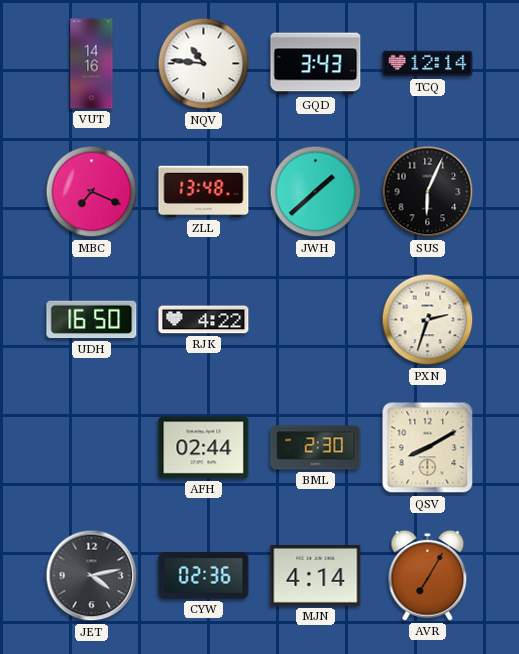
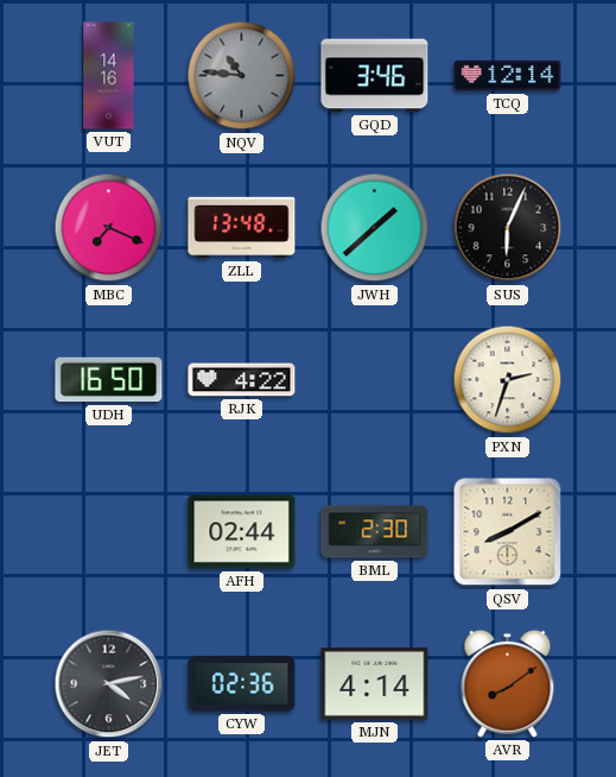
NQV dial: white -> grey
GQD: 3:43 -> 3:46
AVR: 7:05 -> 8:09
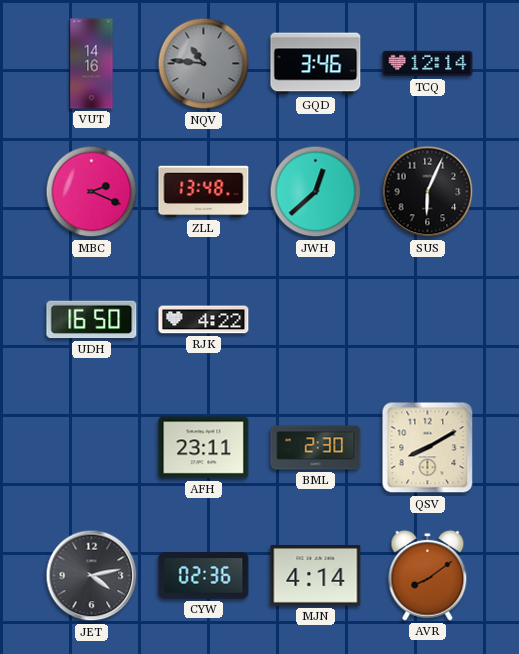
MBC: 7:19 -> 2:19
JWH: 1:38 -> 12:38
PXN: 2:33 -> none
AFH: 02:44 -> 23:11
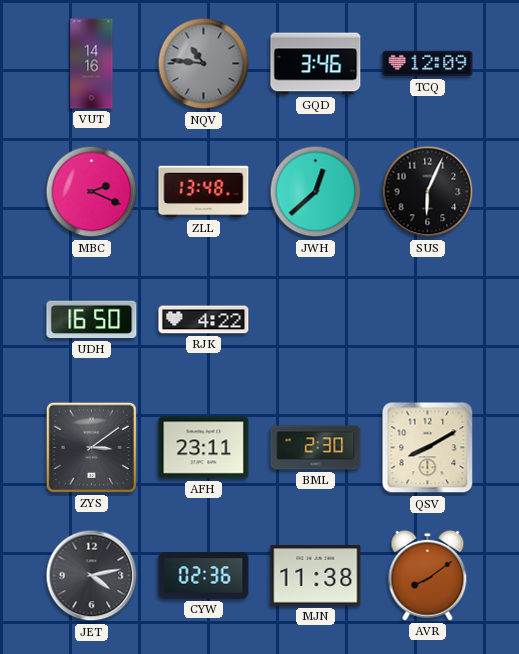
TCQ: 12:14 -> 12:09
ZYS: none -> 3:09
MJN: 4:14 -> 11:38
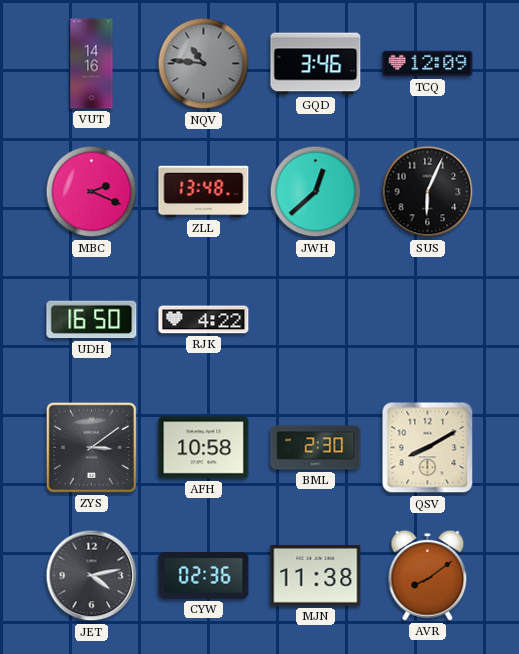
AFH: 23:11 -> 10:58
